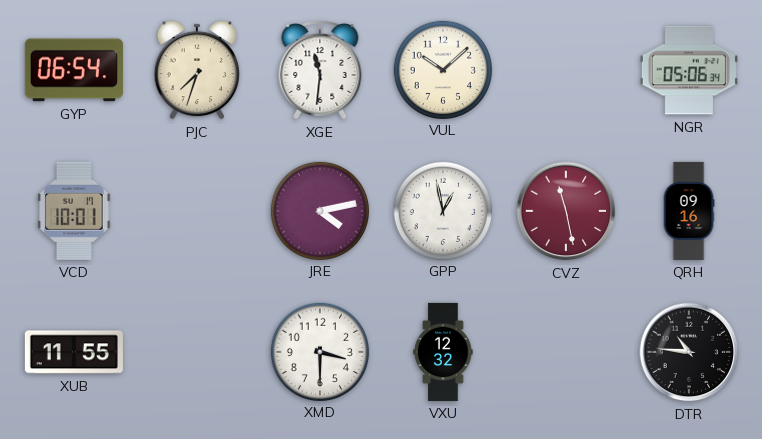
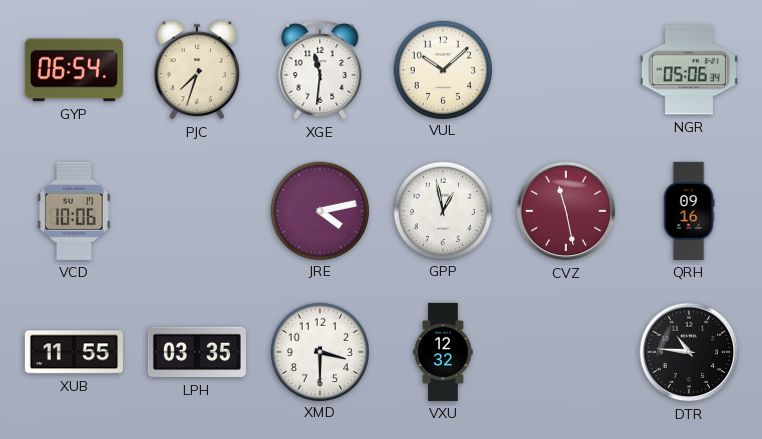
VCD: 10:01 -> 10:06
LPH: none -> 03:35
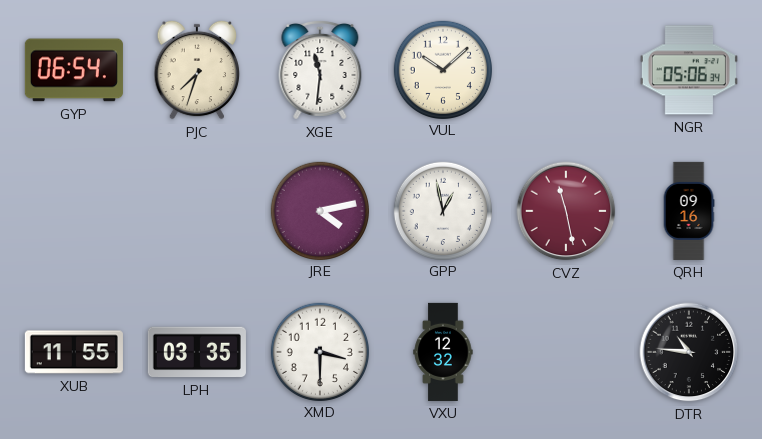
VCD: 10:06 -> none
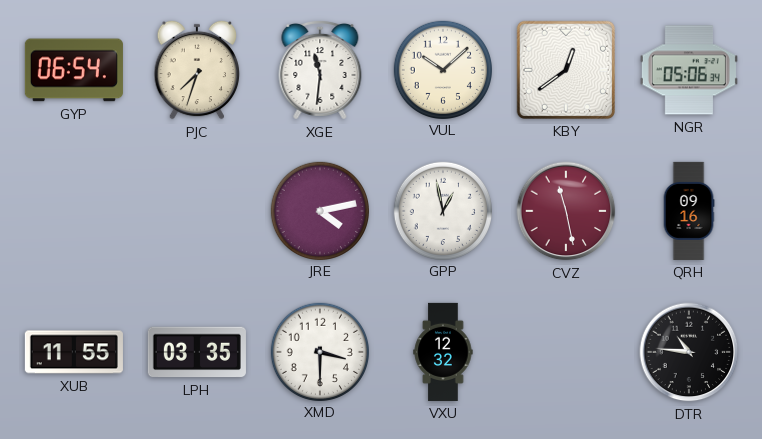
KBY: none -> 12:39
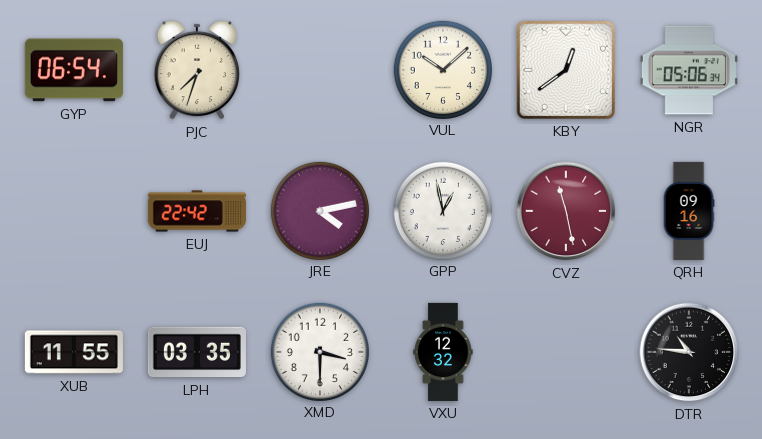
XGE: 11:31 -> none
EUJ: none -> 22:42
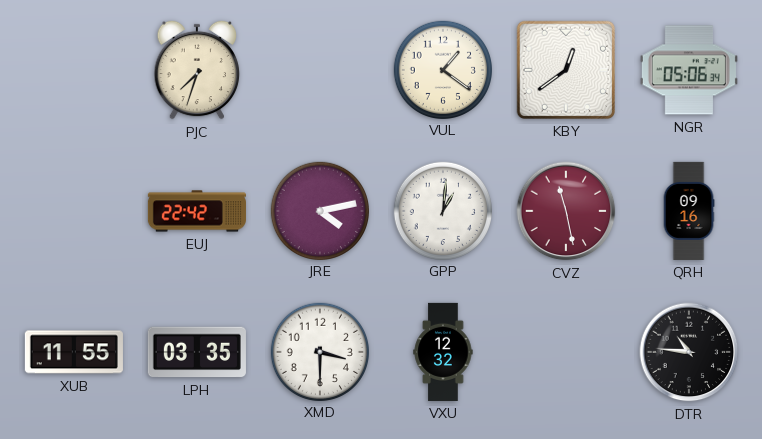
GYP: 06:54 -> none
VUL: 10:08 -> 1:21
GPP: 12:58 -> 1:01
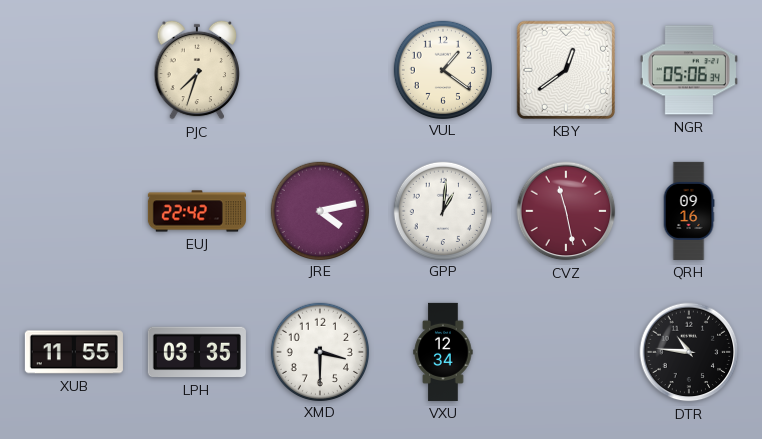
VXU: 12:32 -> 12:34
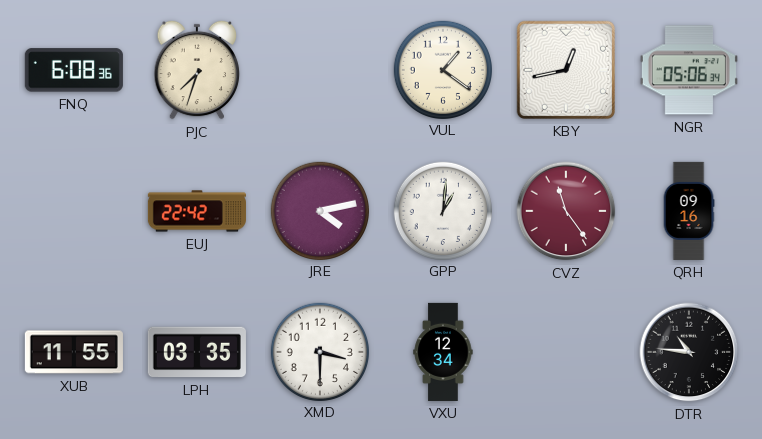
FNQ: none -> 6:08
KBY: 12:39 -> 12:43
CVZ: 11:28 -> 11:24
